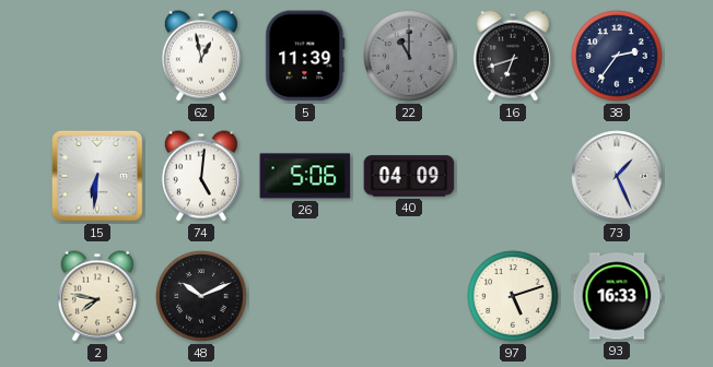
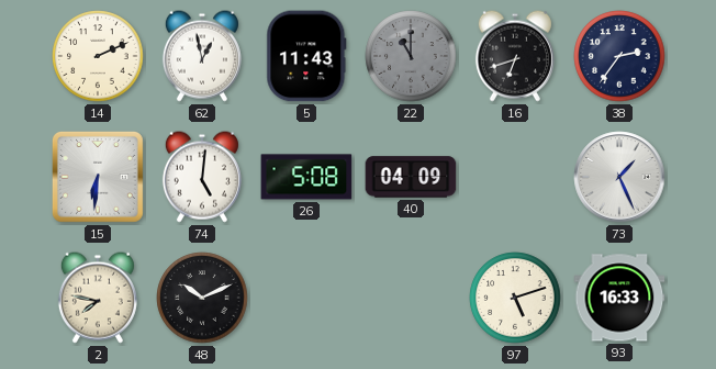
14: none -> 2:11
5: 11:39 -> 11:43
26: 5:06 -> 5:08
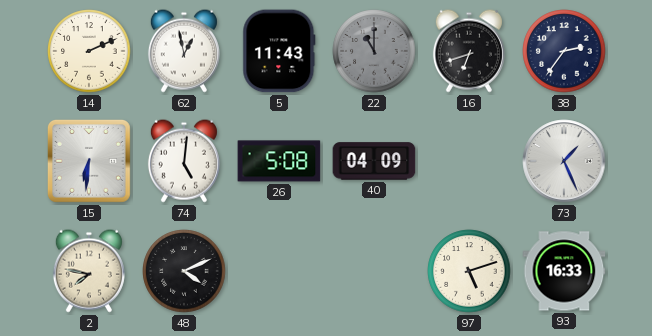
48: 10:11 -> 4:11
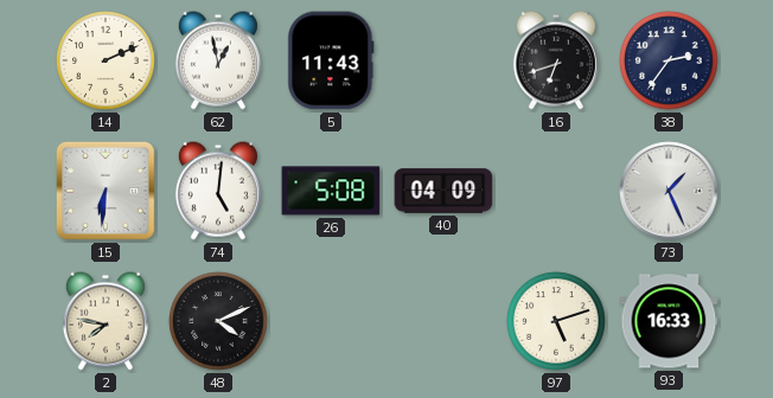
22: 11:00 -> none
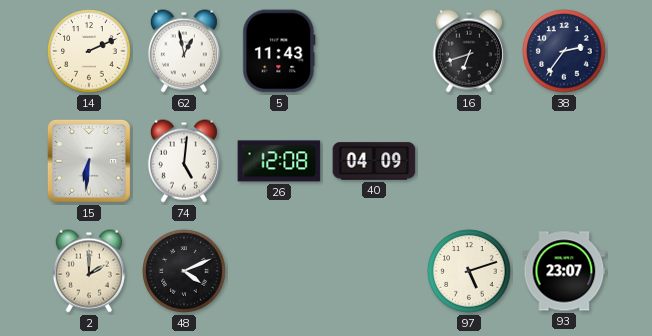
26: 5:08 -> 12:08
73: 1:26 -> none
2: 7:47 -> 2:00
93: 16:33 -> 23:07
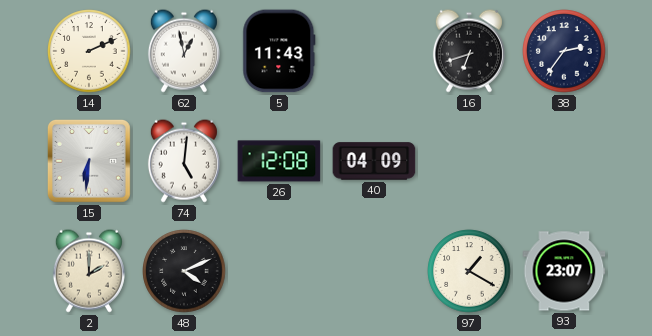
97: 5:12 -> 1:20
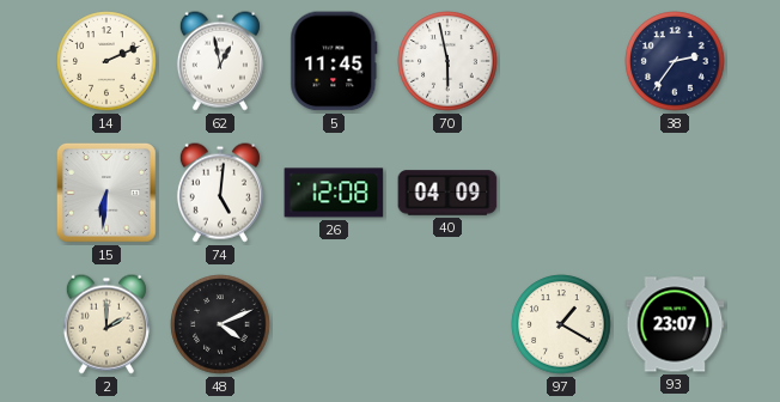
5: 11:43 -> 11:45
70: none -> 5:58
16: 6:42 -> none
